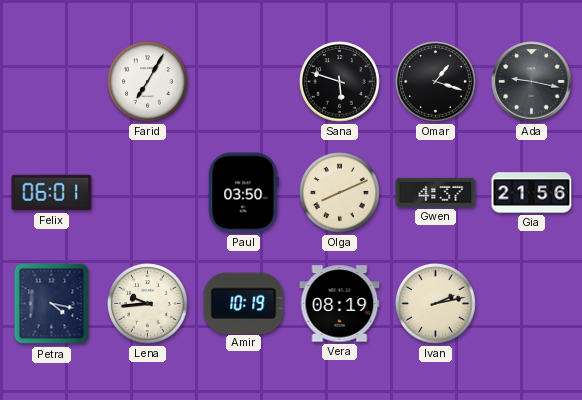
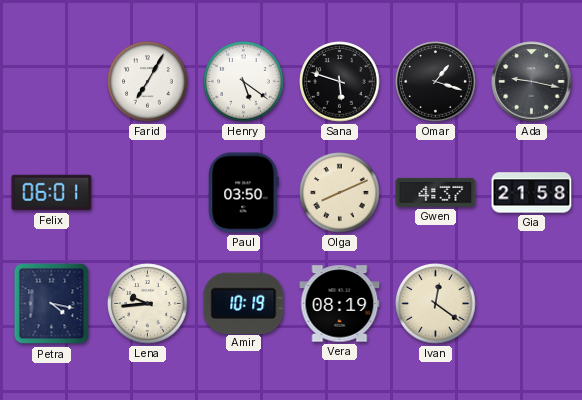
Henry: none -> 5:21
Gia: 21:56 -> 21:58
Ivan: 2:13 -> 12:21
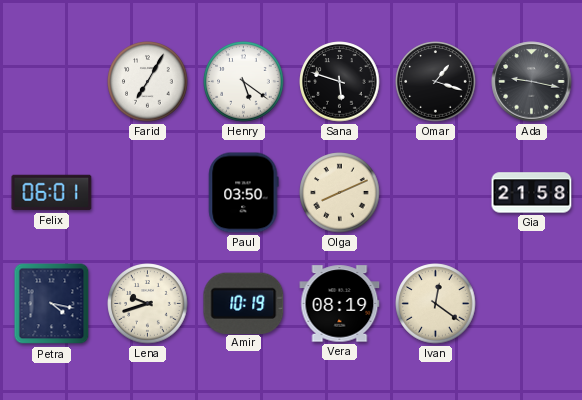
Gwen: 4:37 -> none
Lena: 9:44 -> 9:42
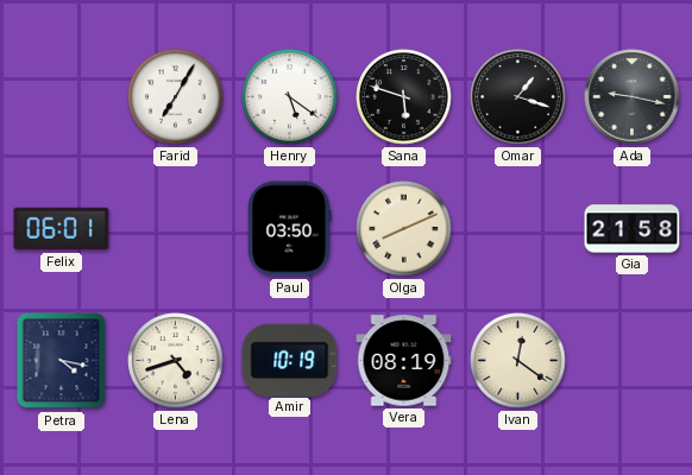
Lena: 9:42 -> 4:42
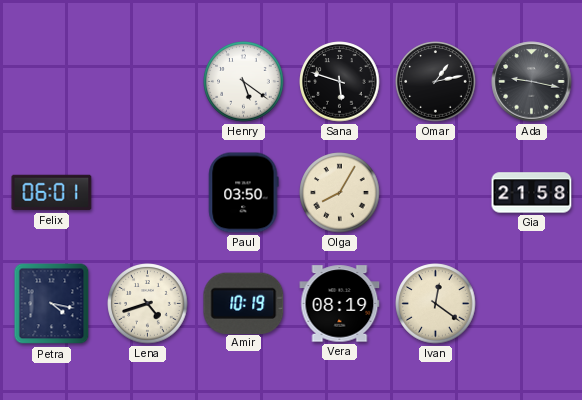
Farid: 7:05 -> none
Omar: 1:18 -> 1:13
Olga: 8:11 -> 8:05
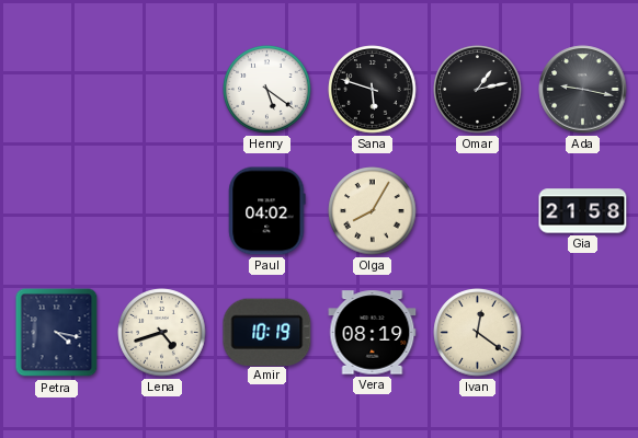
Felix: 06:01 -> none
Paul: 03:50 -> 04:02
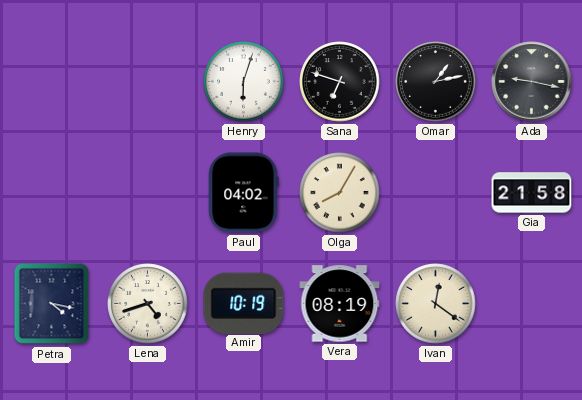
Henry: 5:21 -> 6:03
Sana: 5:48 -> 6:48
